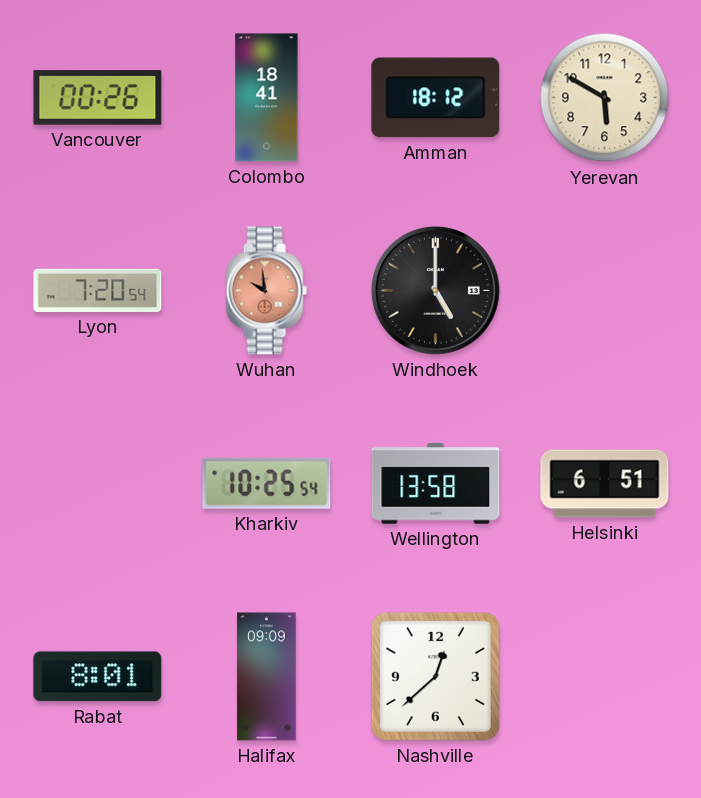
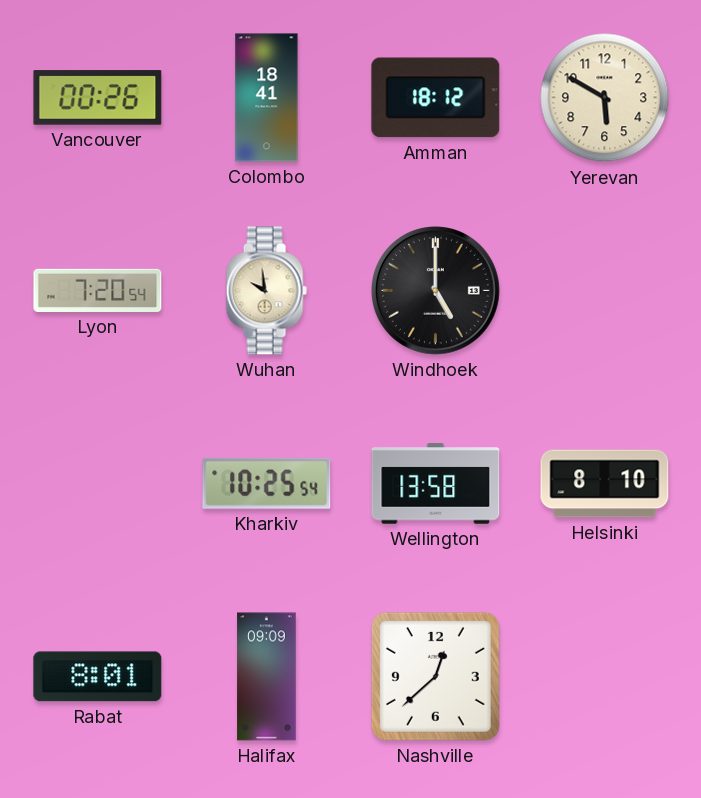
Wuhan dial: salmon -> cream
Helsinki: 6:51 -> 8:10
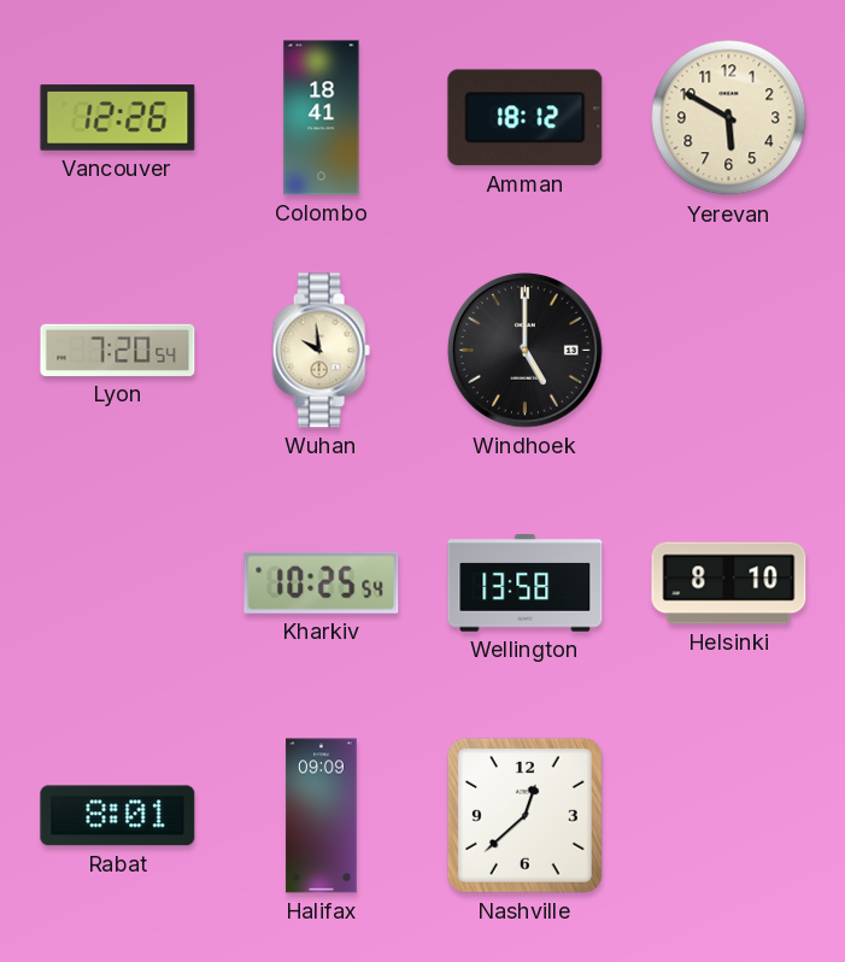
Vancouver: 00:26 -> 12:26
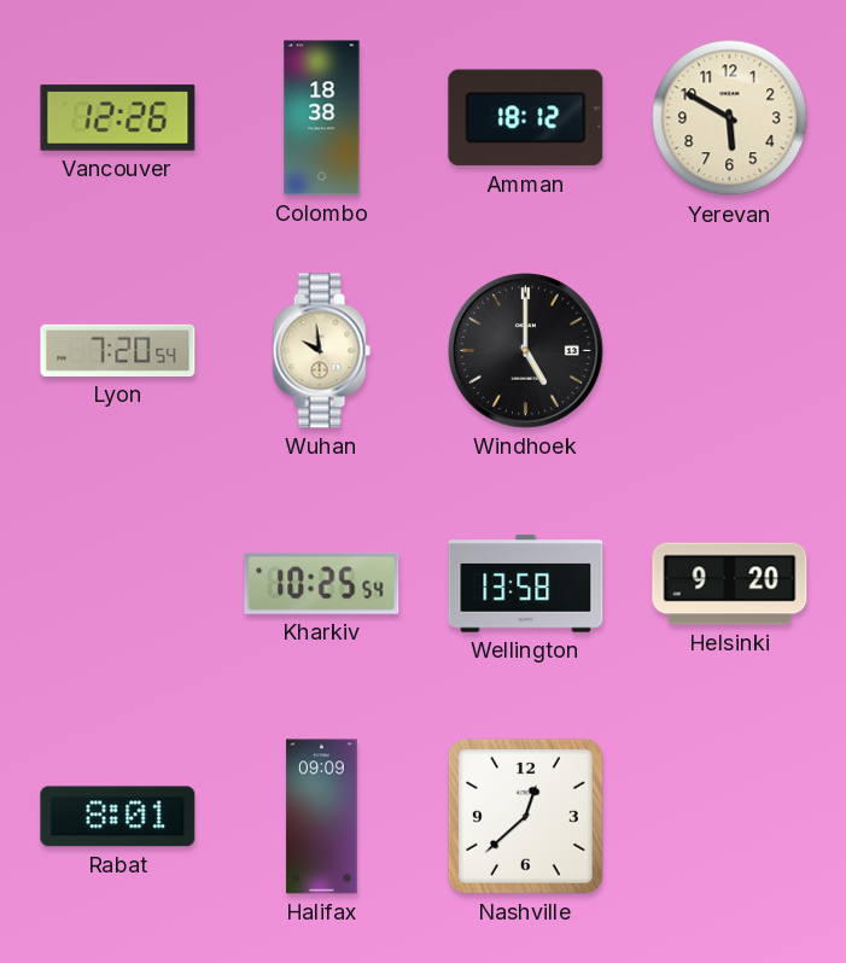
Colombo: 18:41 -> 18:38
Helsinki: 8:10 -> 9:20
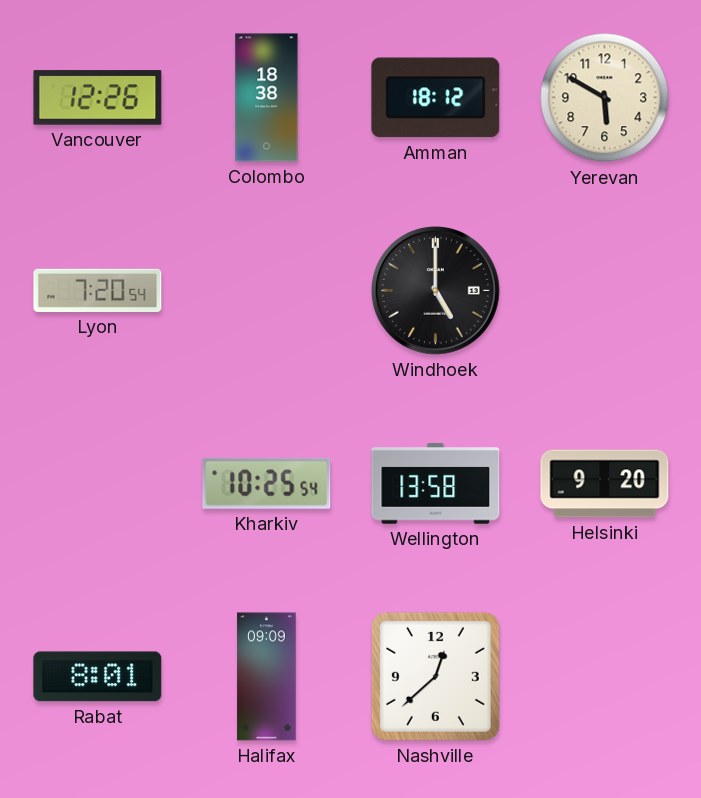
Wuhan: 9:59 -> none
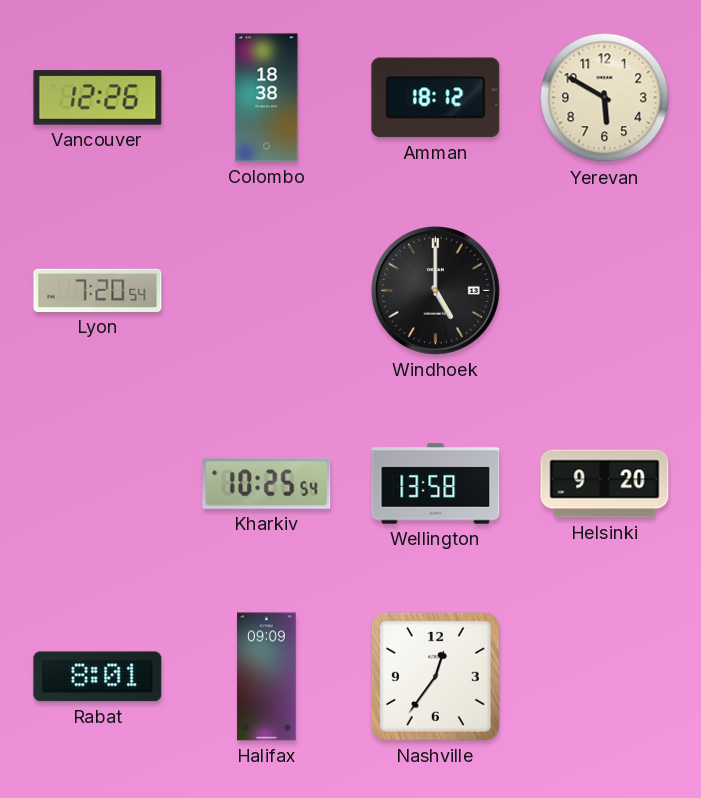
Nashville: 12:38 -> 12:36
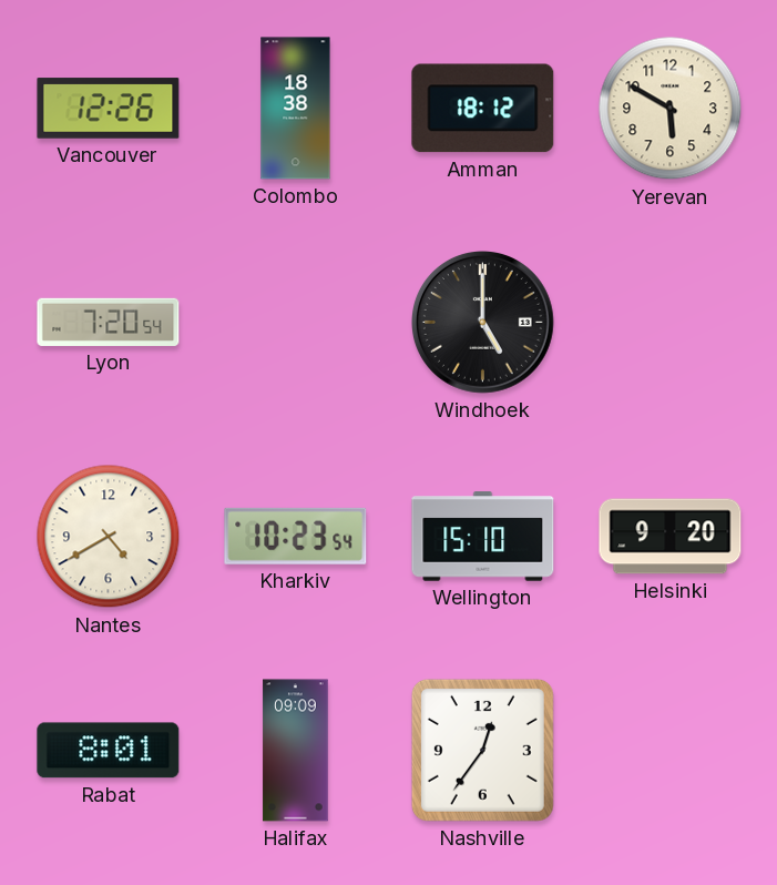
Nantes: none -> 4:40
Kharkiv: 10:25 -> 10:23
Wellington: 13:58 -> 15:10
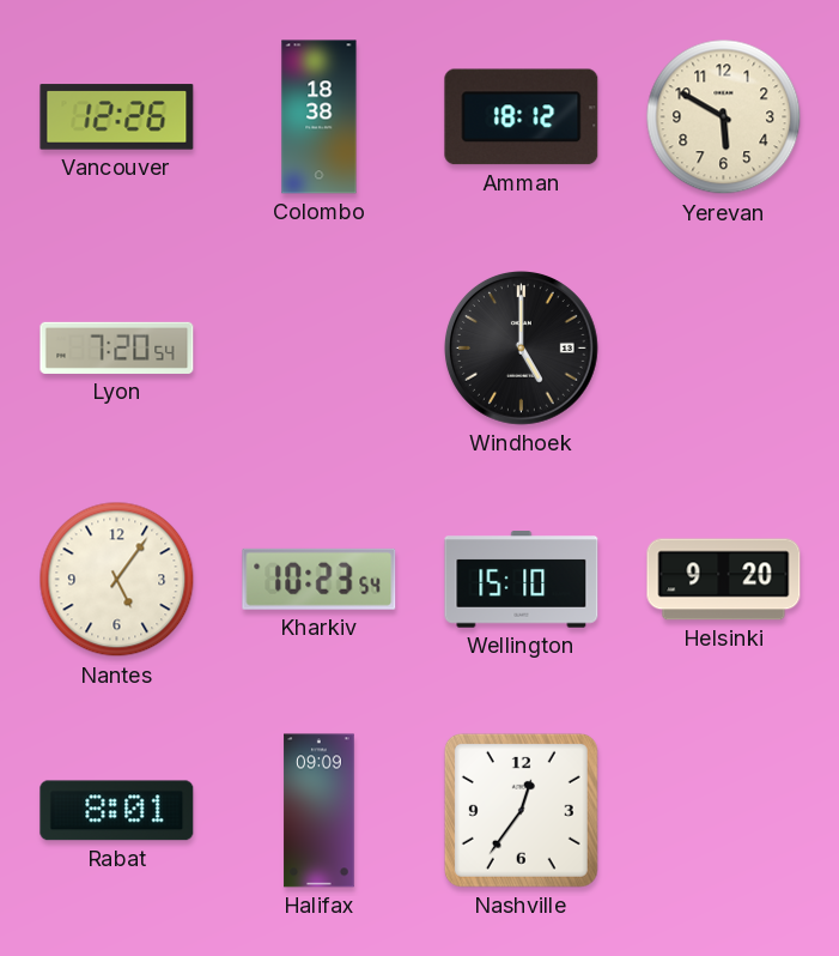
Nantes: 4:40 -> 5:06
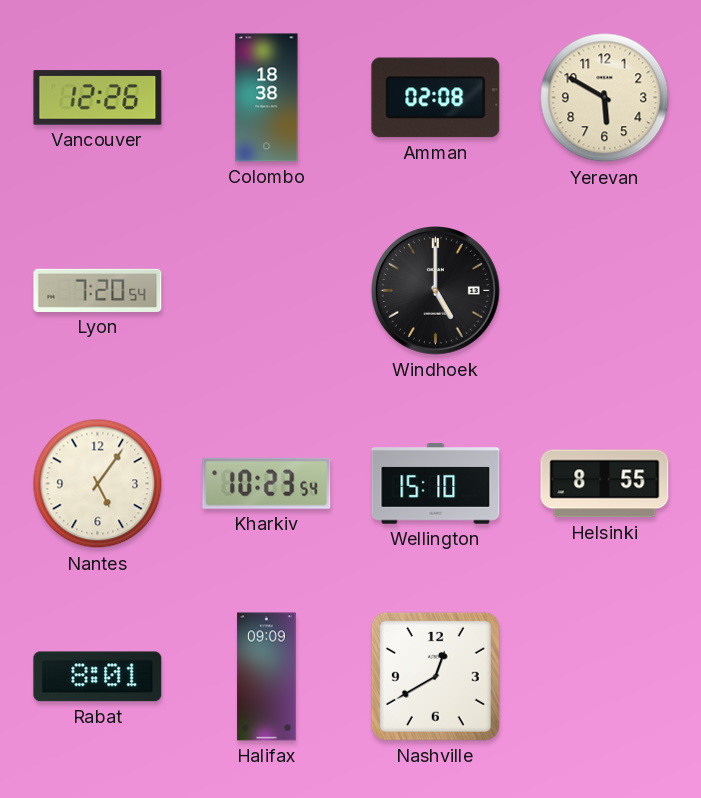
Amman: 18:12 -> 02:08
Helsinki: 9:20 -> 8:55
Nashville: 12:36 -> 12:40
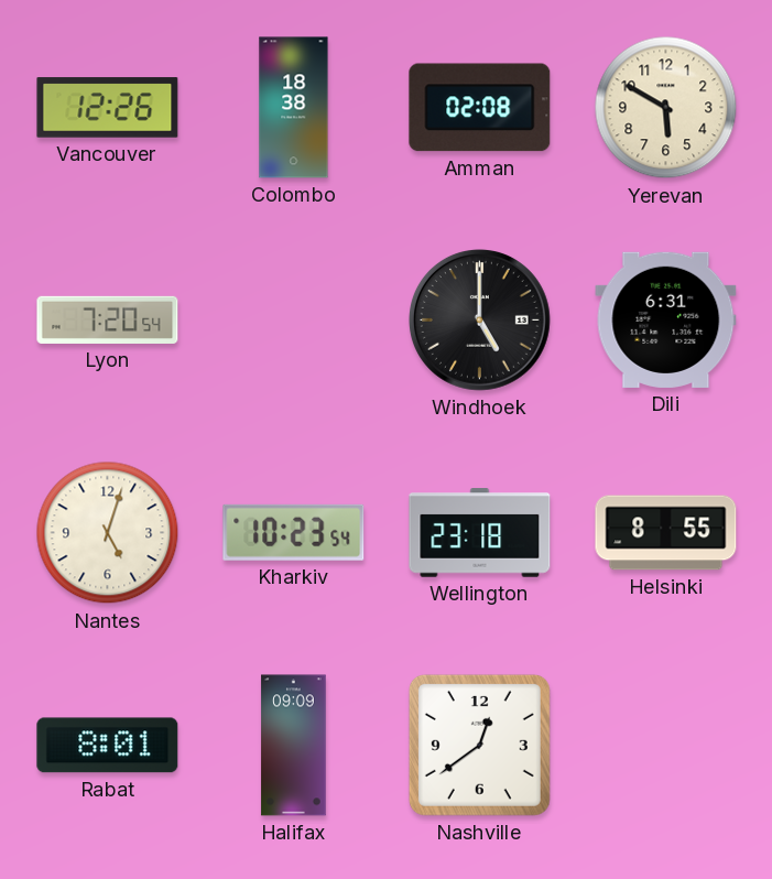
Dili: none -> 6:31
Nantes: 5:06 -> 5:03
Wellington: 15:10 -> 23:18
Nashville: 12:40 -> 12:39
